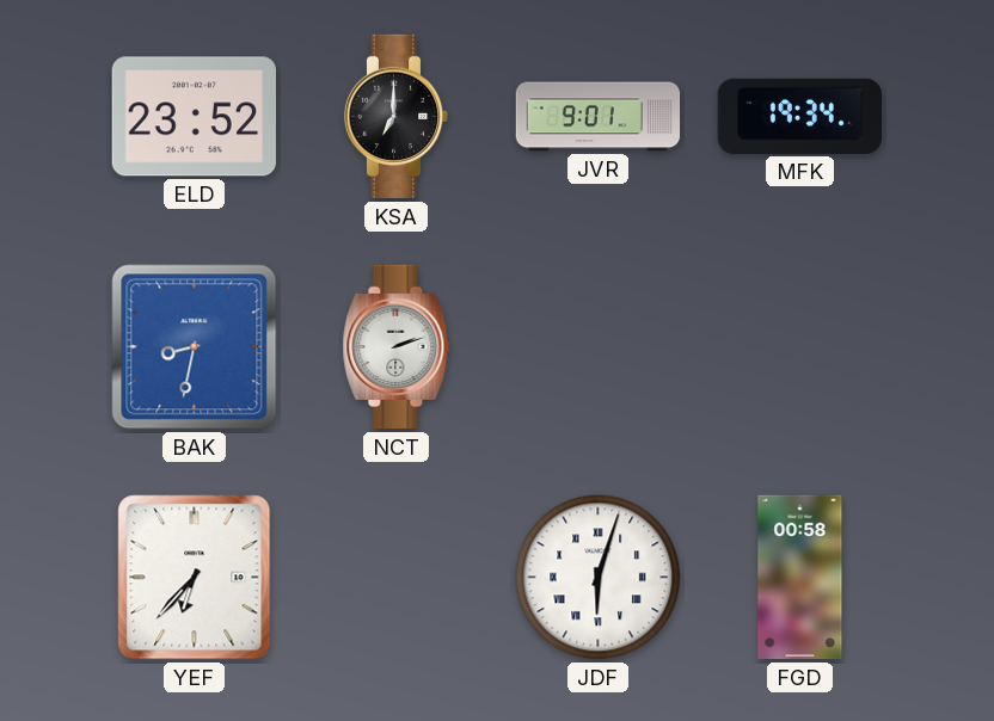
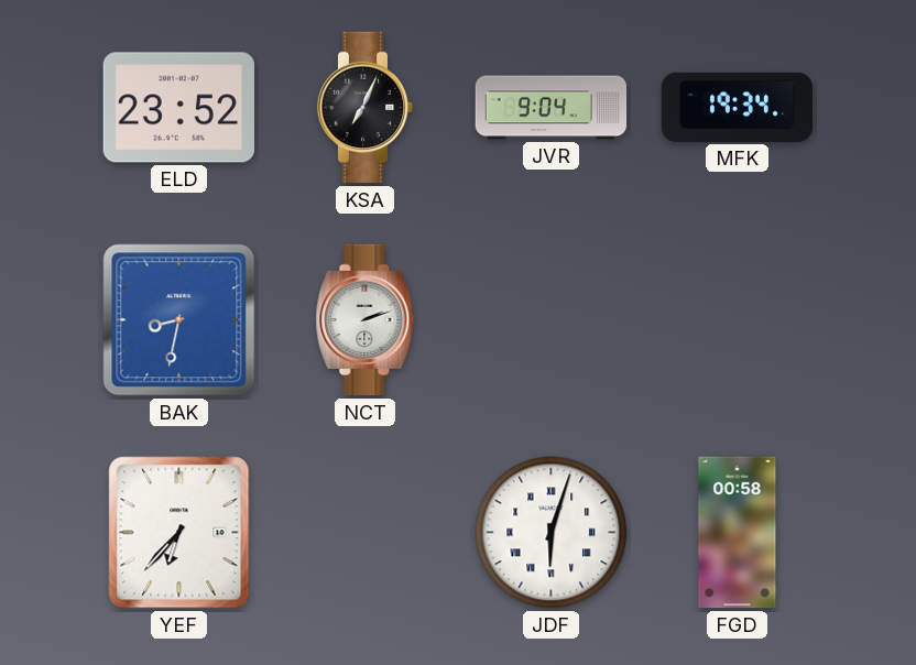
KSA: 7:00 -> 7:04
JVR: 9:01 -> 9:04
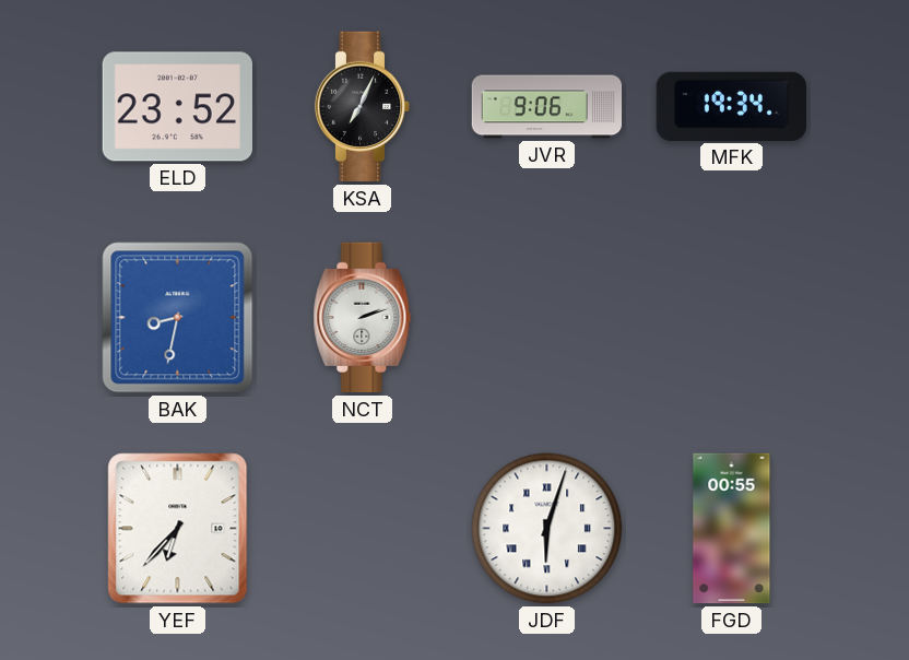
JVR: 9:04 -> 9:06
FGD: 00:58 -> 00:55
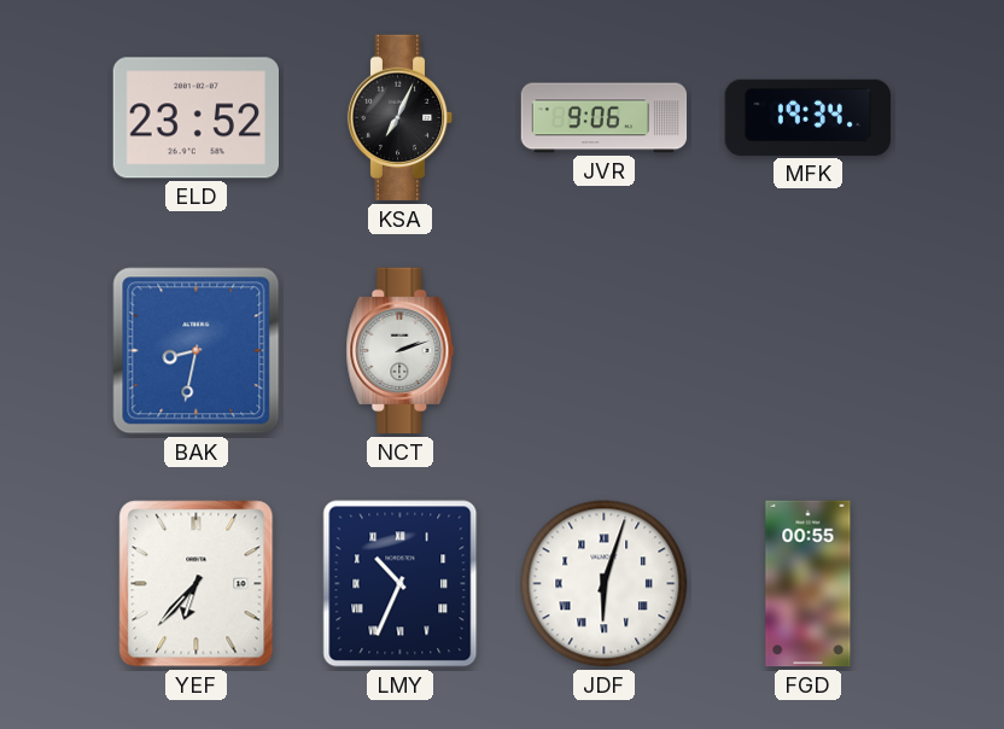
LMY: none -> 10:34
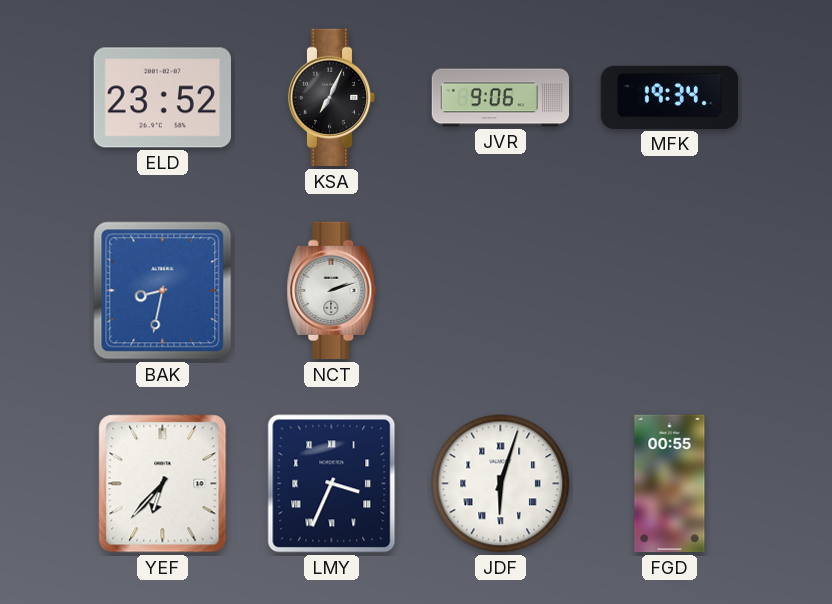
LMY: 10:34 -> 3:34
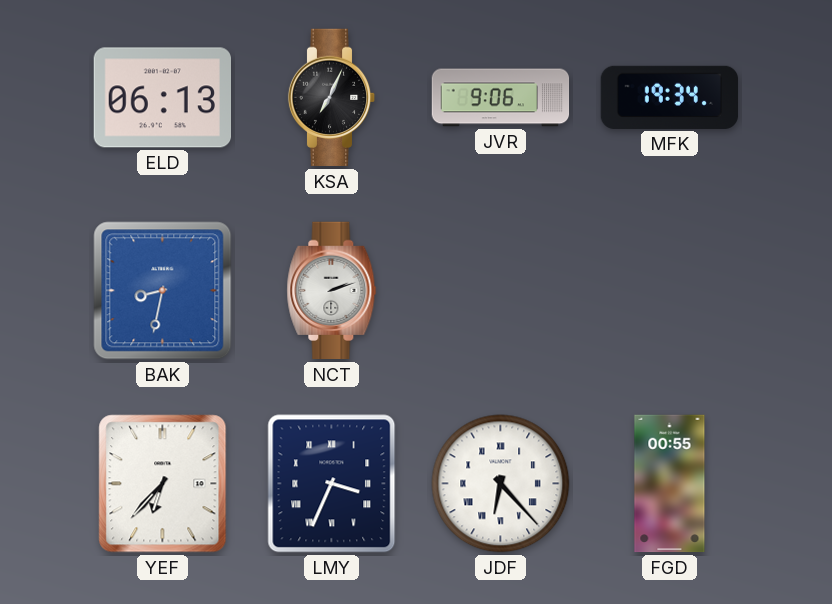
ELD: 23:52 -> 06:13
JDF: 6:03 -> 6:23
